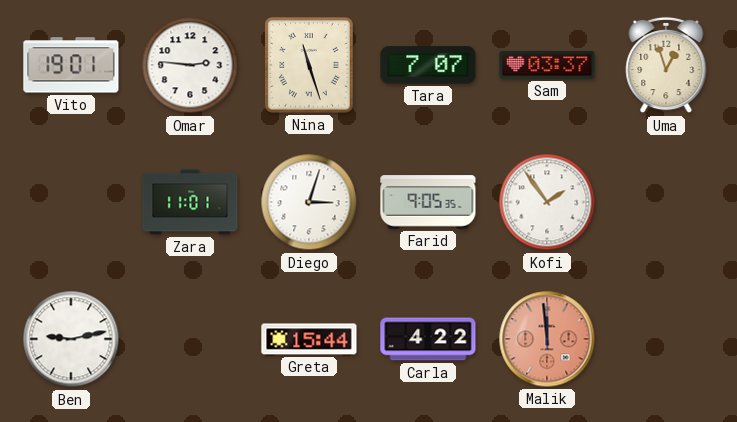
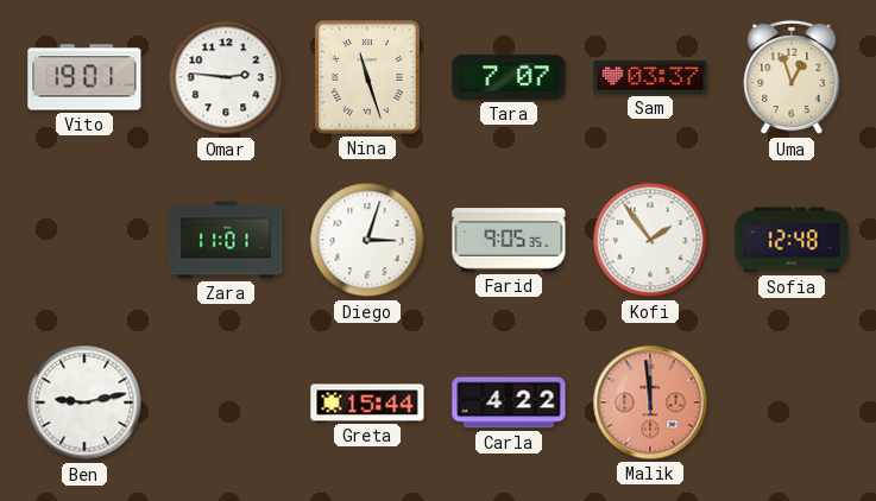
Sofia: none -> 12:48
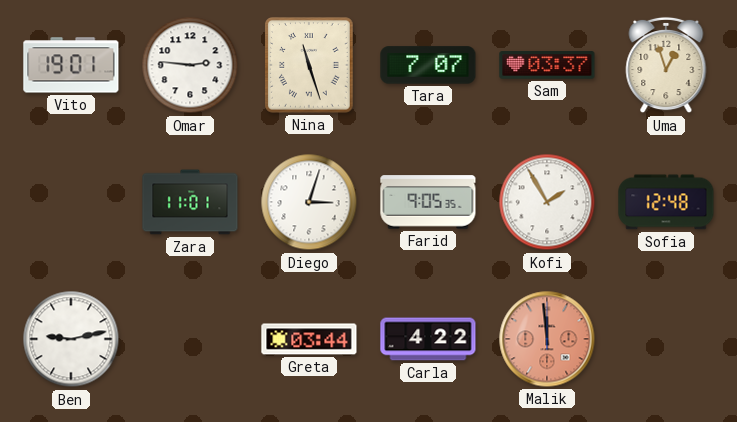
Kofi: 1:54 -> 1:55
Greta: 15:44 -> 03:44
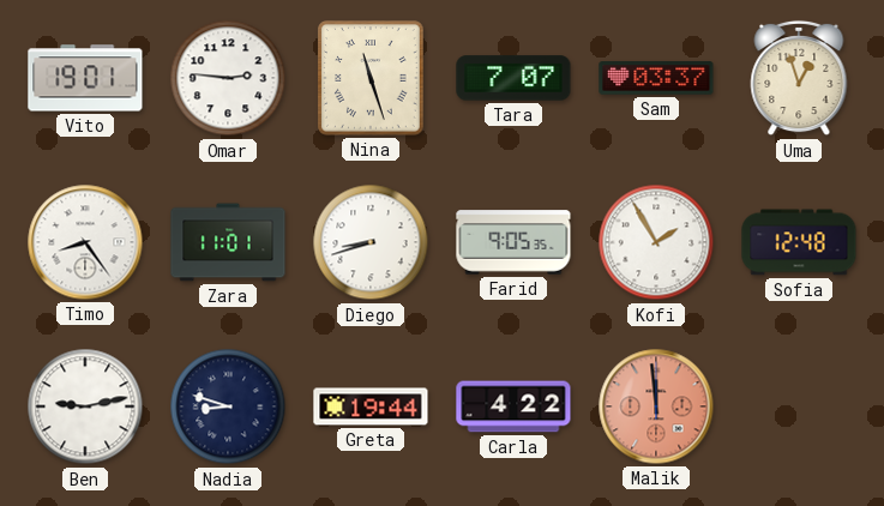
Timo: none -> 8:24
Diego: 3:03 -> 8:42
Nadia: none -> 8:48
Greta: 03:44 -> 19:44
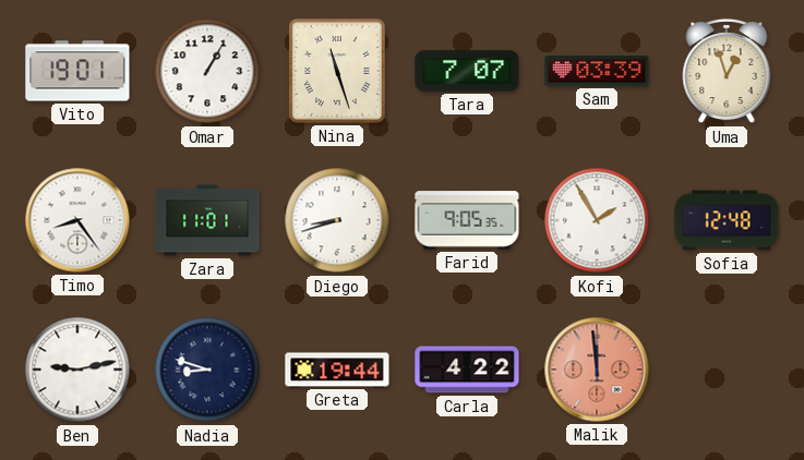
Omar: 2:46 -> 1:05
Sam: 03:37 -> 03:39
